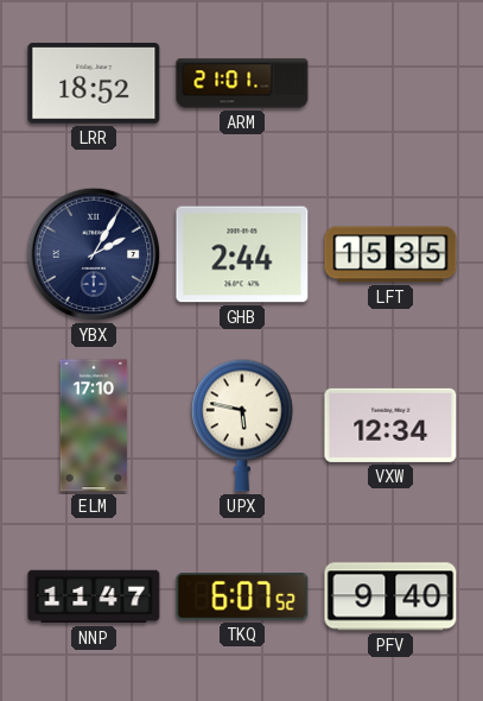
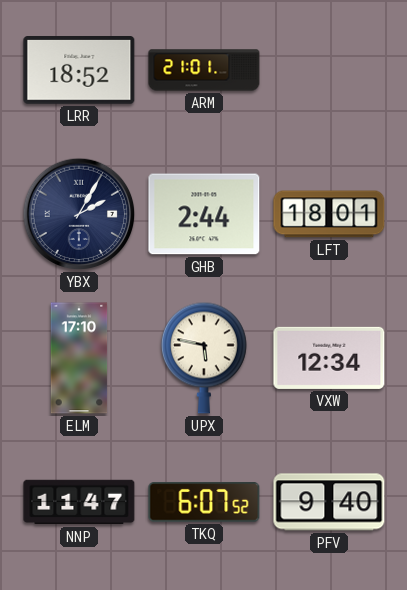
LFT: 15:35 -> 18:01
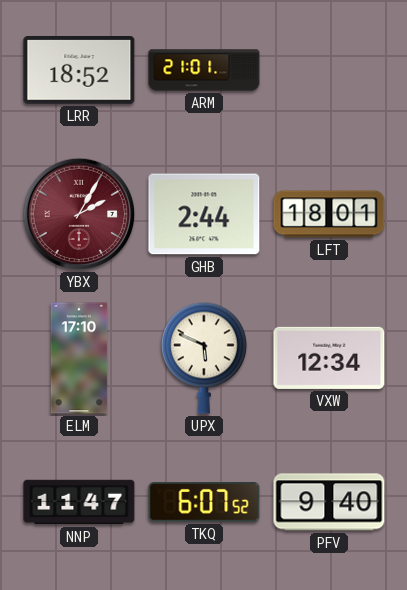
YBX dial: navy -> burgundy
UPX: 5:47 -> 5:49
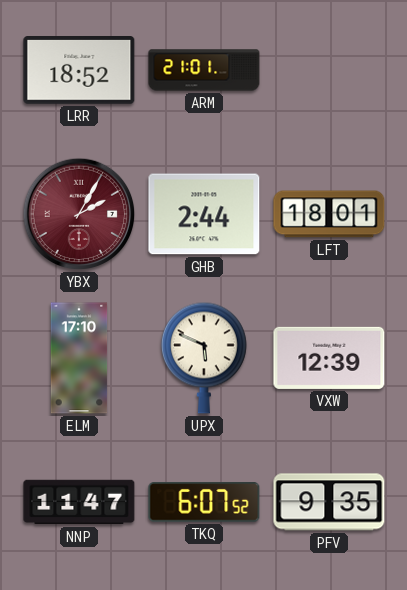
VXW: 12:34 -> 12:39
PFV: 9:40 -> 9:35
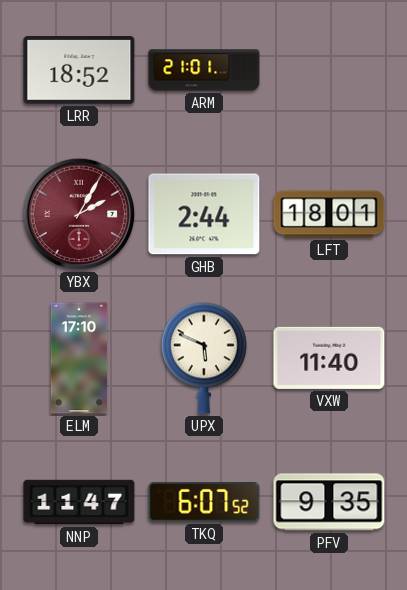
VXW: 12:39 -> 11:40
